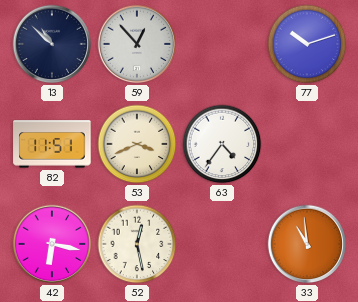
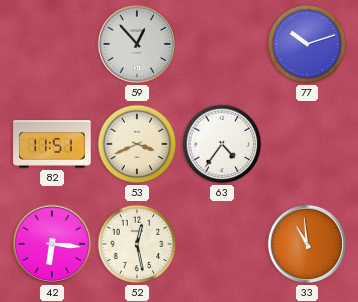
13: 10:52 -> none
42: 6:17 -> 6:16
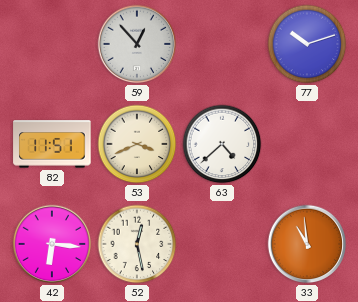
63: 4:36 -> 4:38
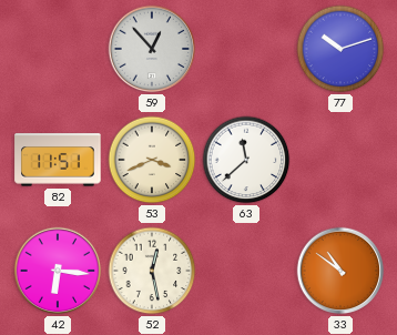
63: 4:38 -> 11:38
33: 10:59 -> 10:51
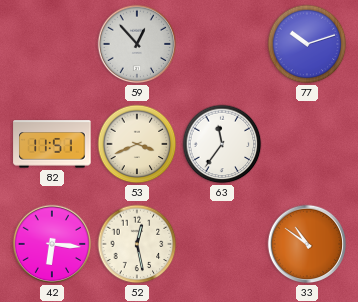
63: 11:38 -> 11:36
